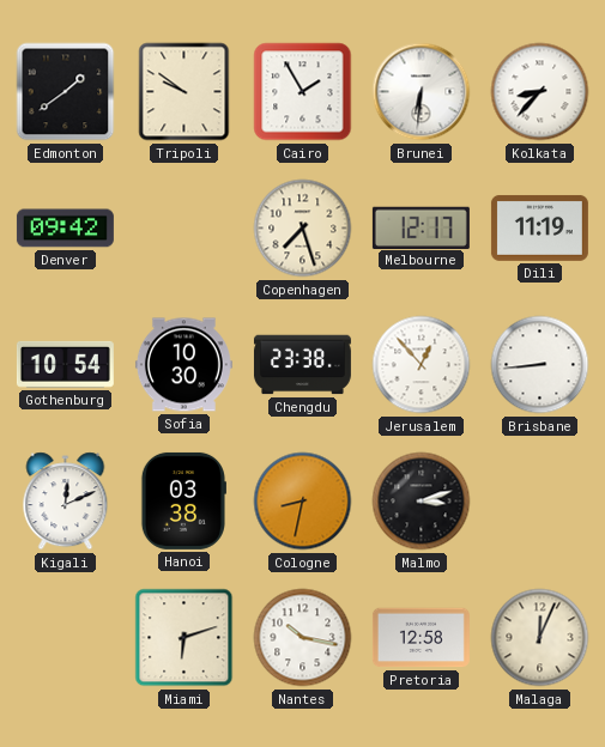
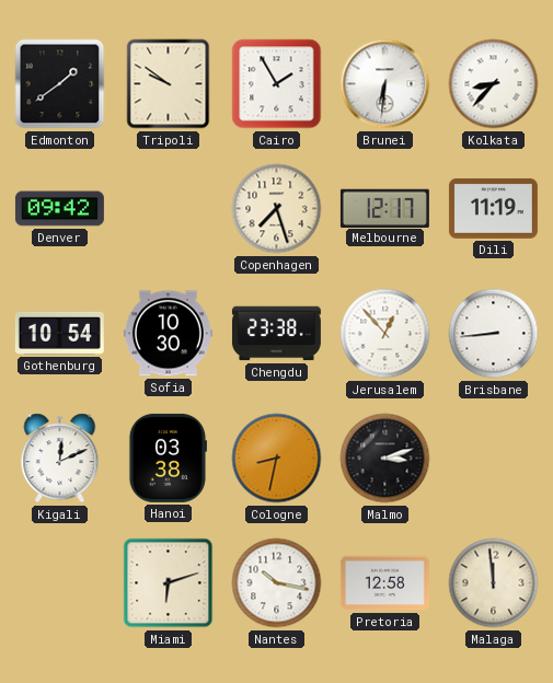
Malaga: 12:04 -> 11:59
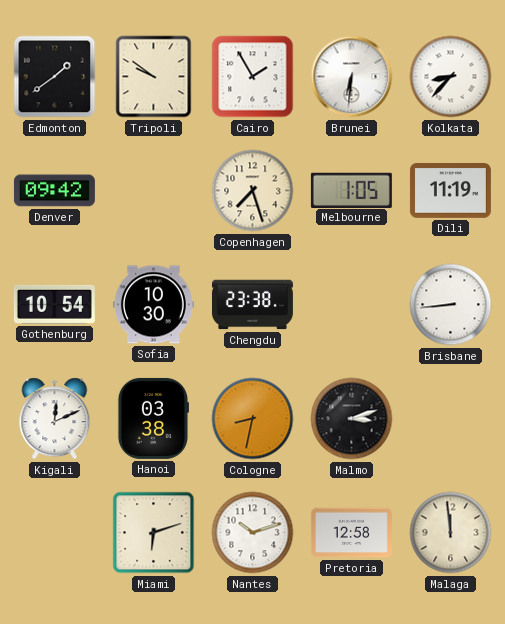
Melbourne: 12:17 -> 1:05
Jerusalem: 12:53 -> none
Nantes: 10:17 -> 10:12
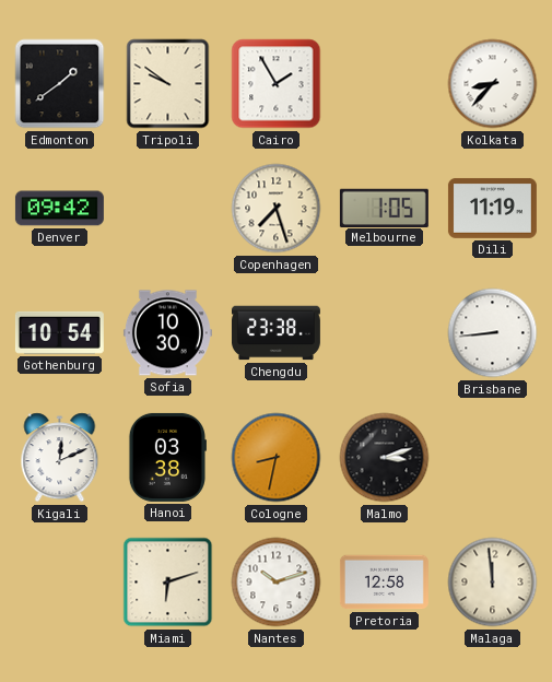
Brunei: 6:31 -> none
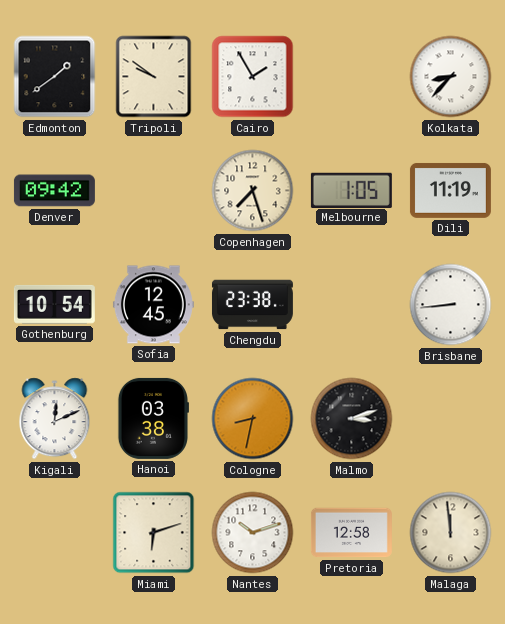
Sofia: 10:30 -> 12:45
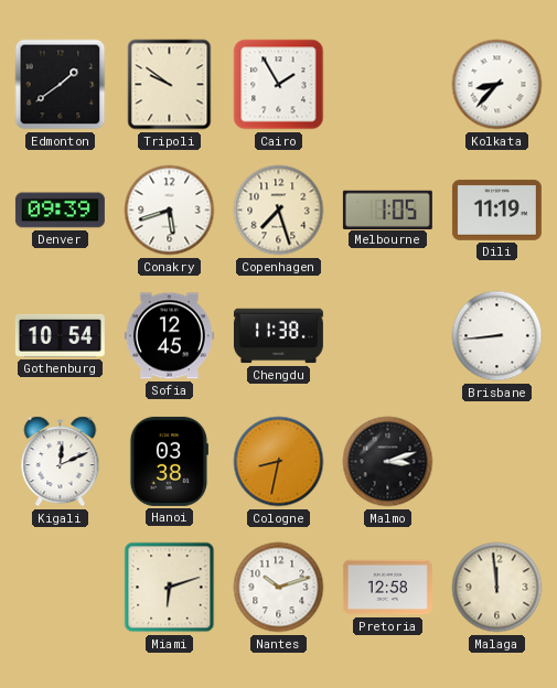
Denver: 09:42 -> 09:39
Conakry: none -> 5:42
Chengdu: 23:38 -> 11:38
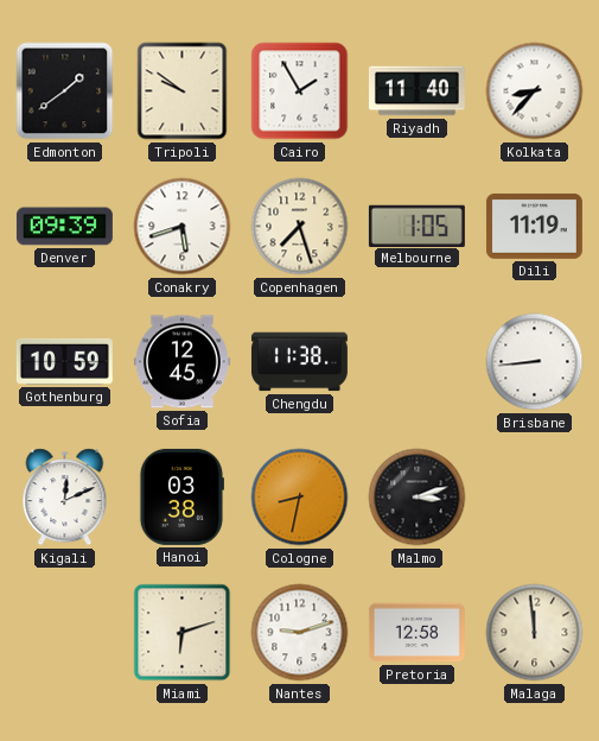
Riyadh: none -> 11:40
Gothenburg: 10:54 -> 10:59
Nantes: 10:12 -> 9:12
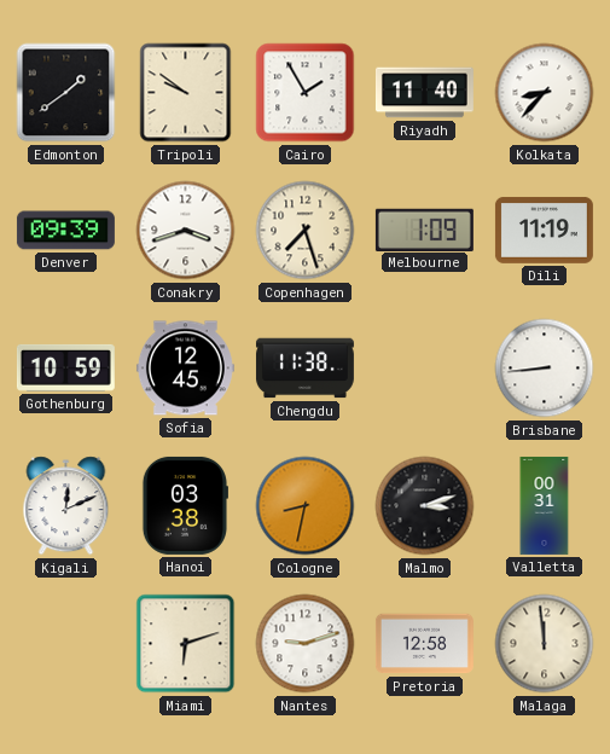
Conakry: 5:42 -> 3:42
Melbourne: 1:05 -> 1:09
Valletta: none -> 00:31
